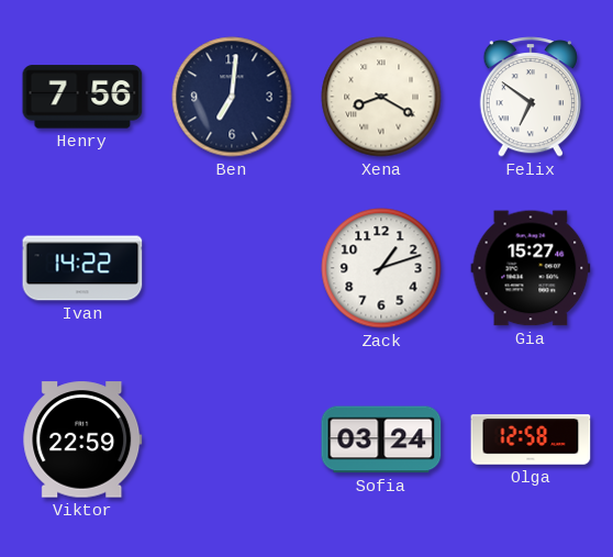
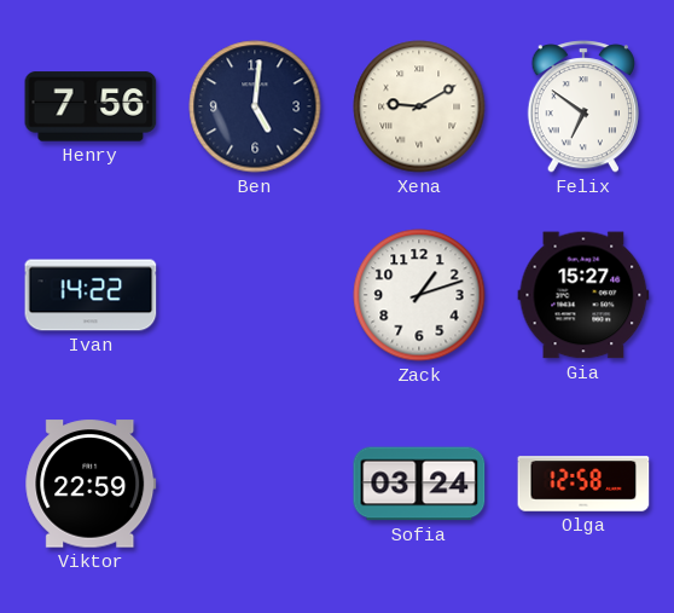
Ben: 7:01 -> 5:01
Xena: 8:20 -> 9:10
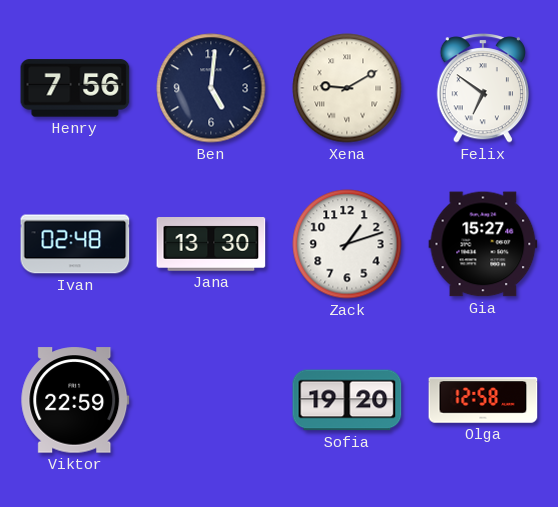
Ivan: 14:22 -> 02:48
Jana: none -> 13:30
Sofia: 03:24 -> 19:20
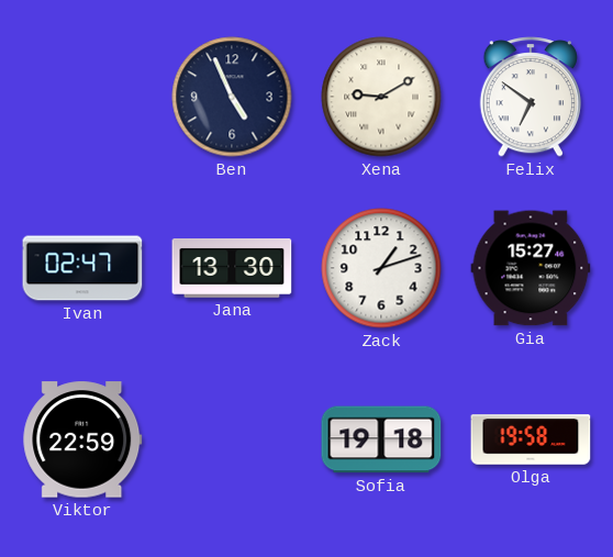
Henry: 7:56 -> none
Ben: 5:01 -> 4:56
Ivan: 02:48 -> 02:47
Sofia: 19:20 -> 19:18
Olga: 12:58 -> 19:58
